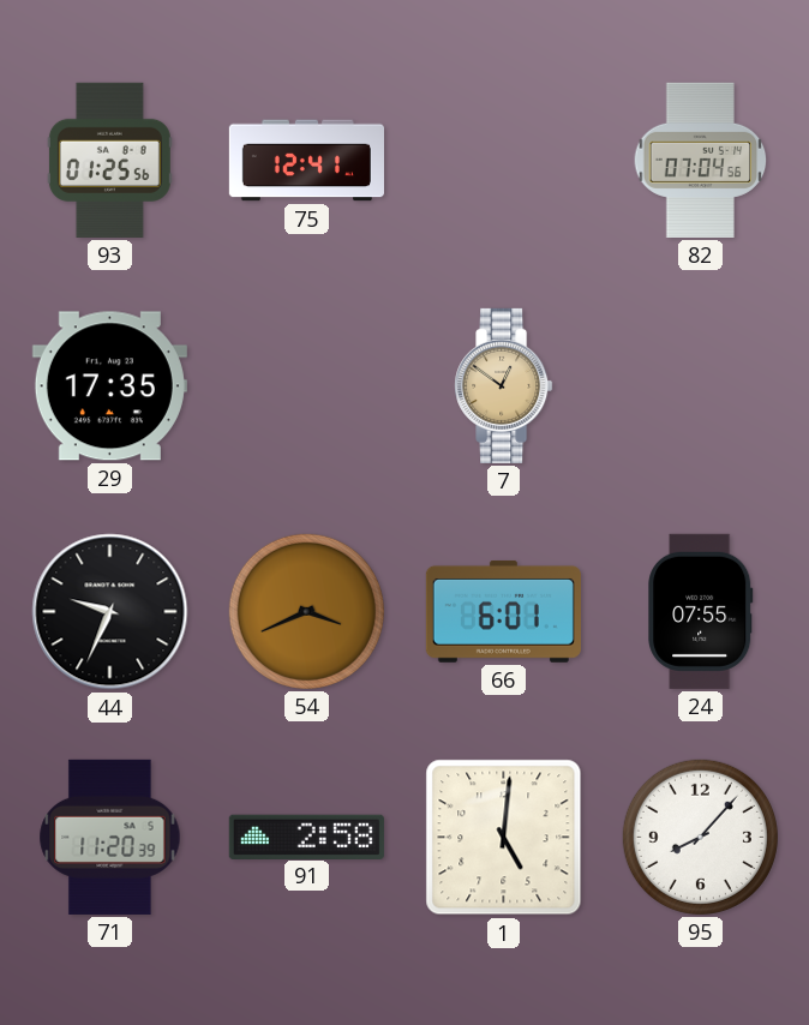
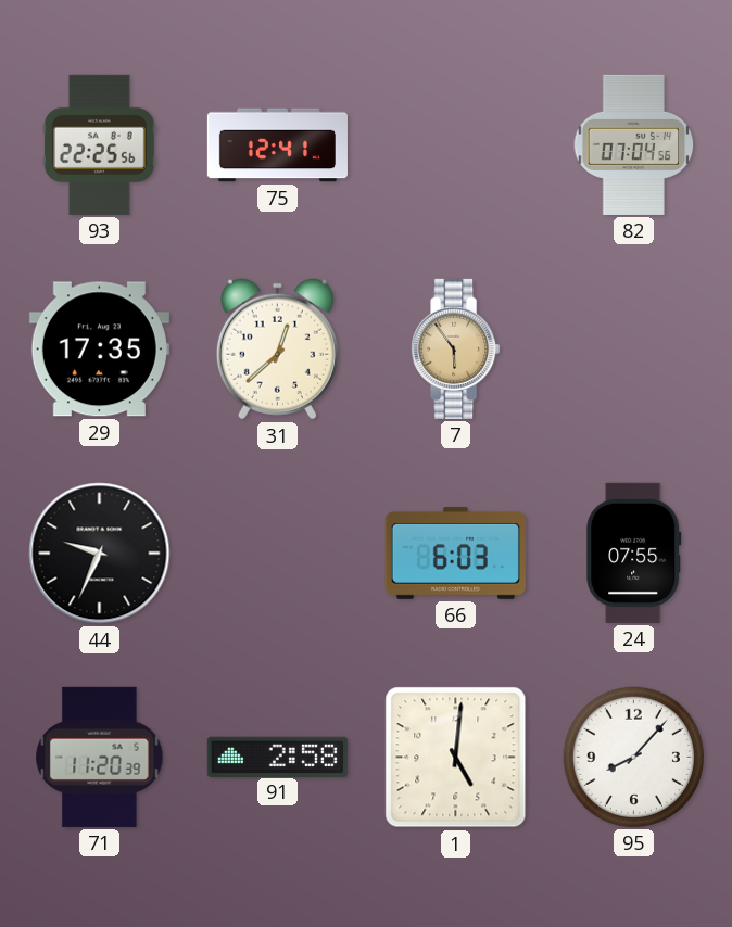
93: 01:25 -> 22:25
31: none -> 12:38
7: 12:51 -> 5:54
54: 3:41 -> none
66: 6:01 -> 6:03
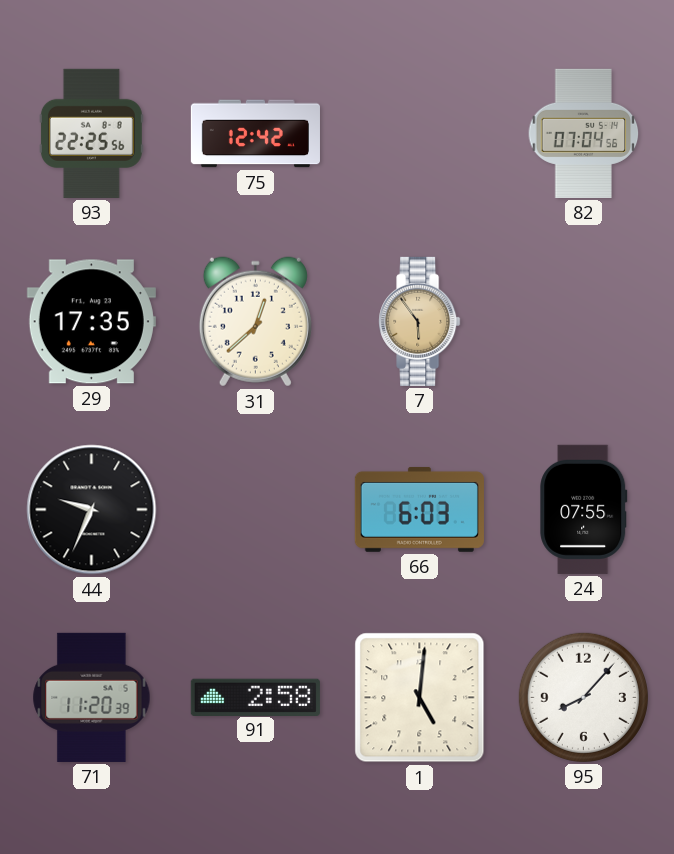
75: 12:41 -> 12:42
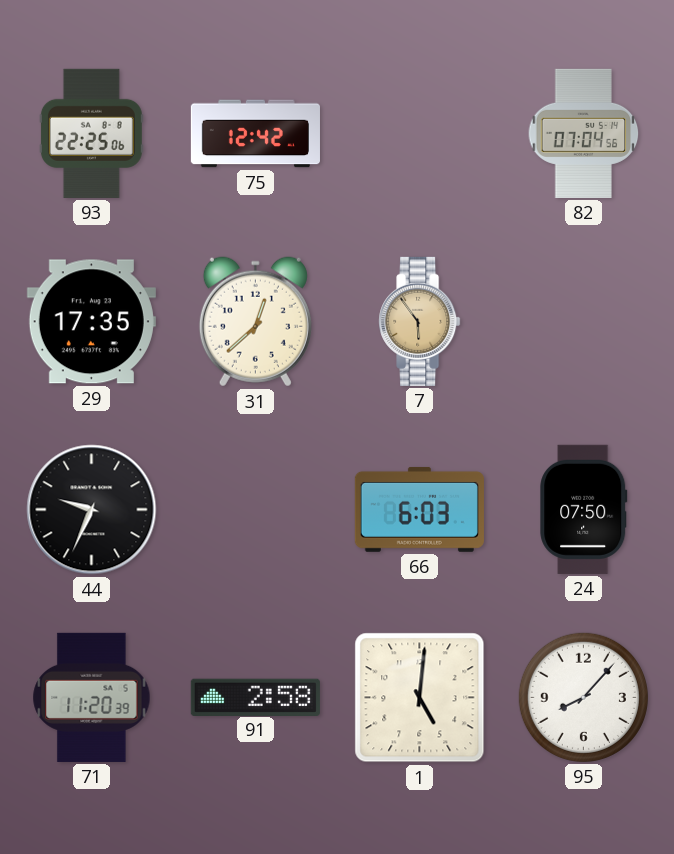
93: 22:25:56 -> 22:25:06
24: 07:55 -> 07:50
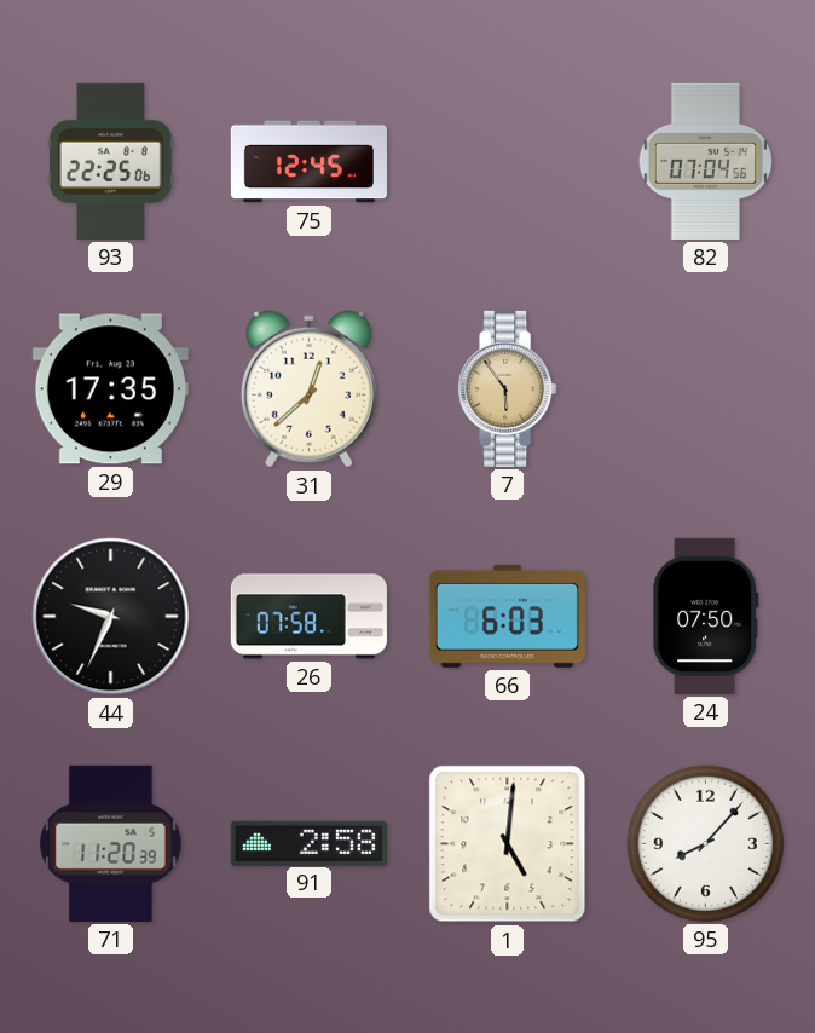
75: 12:42 -> 12:45
26: none -> 07:58
